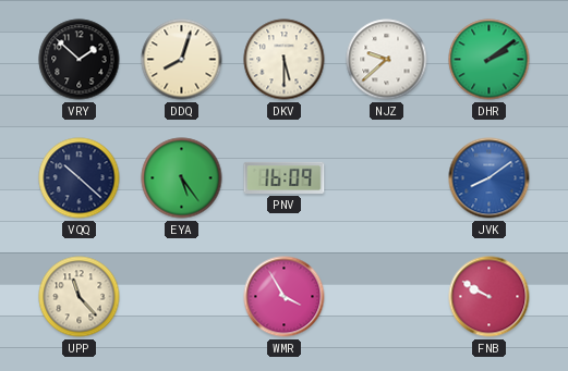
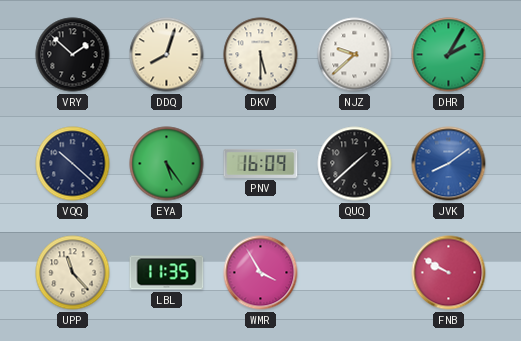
DHR: 2:09 -> 2:05
QUQ: none -> 1:38
LBL: none -> 11:35
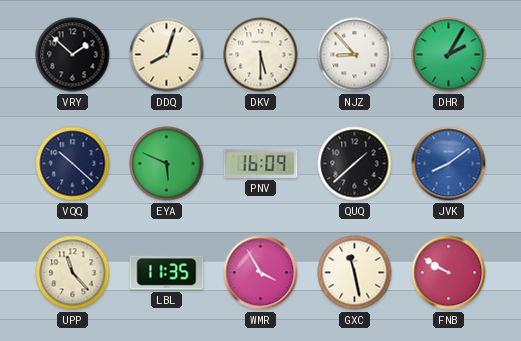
NJZ: 9:38 -> 8:53
EYA: 5:24 -> 5:49
GXC: none -> 11:28
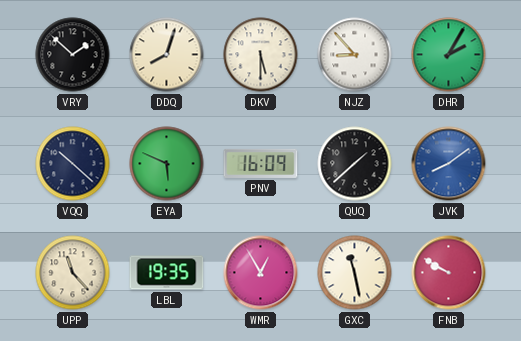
LBL: 11:35 -> 19:35
WMR: 3:55 -> 12:55
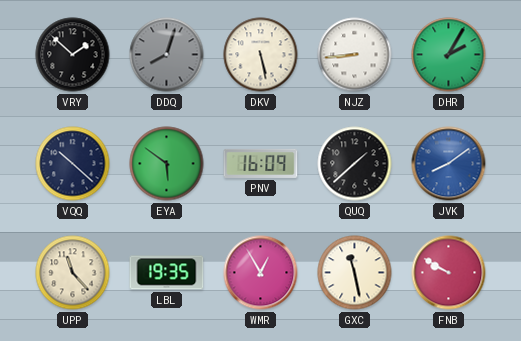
DDQ dial: cream -> grey
DKV: 5:30 -> 5:28
NJZ: 8:53 -> 8:44
EYA: 5:49 -> 5:51
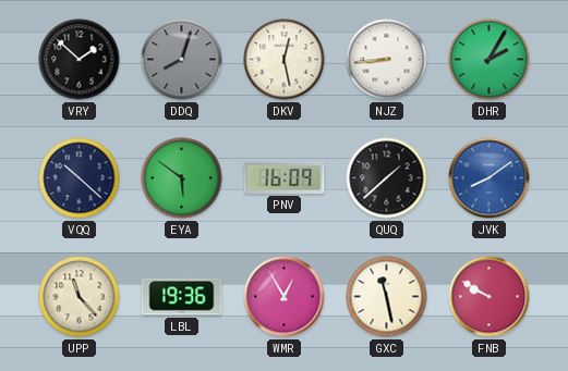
DKV: 5:28 -> 12:28
LBL: 19:35 -> 19:36
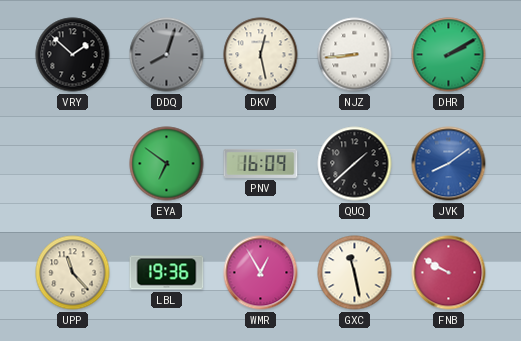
DHR: 2:05 -> 2:10
VQQ: 10:22 -> none
EYA: 5:51 -> 6:51
